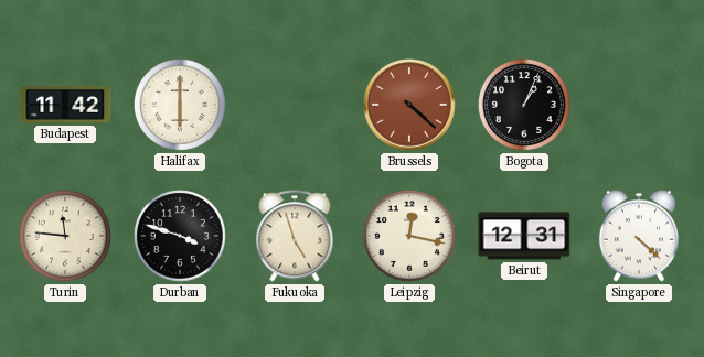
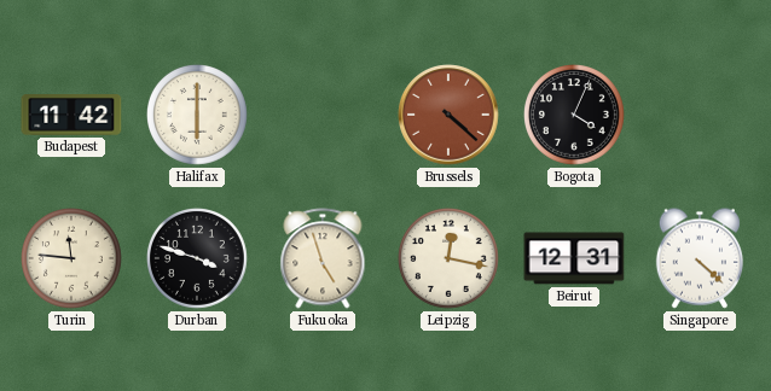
Bogota: 1:04 -> 4:04
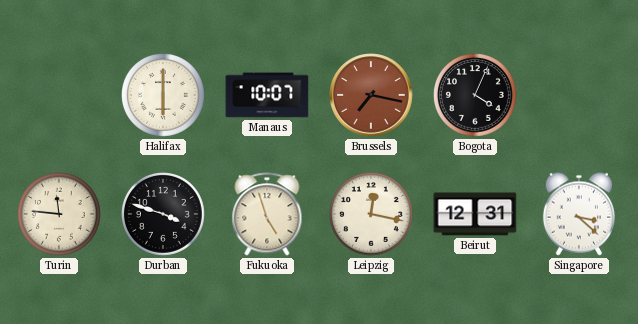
Budapest: 11:42 -> none
Manaus: none -> 10:07
Brussels: 4:22 -> 7:17
Singapore: 4:22 -> 3:22
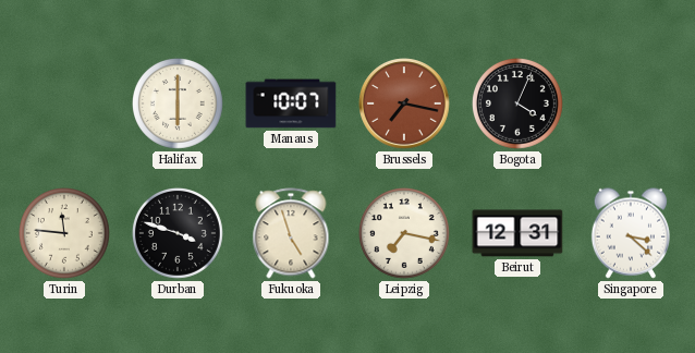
Leipzig: 12:17 -> 7:17
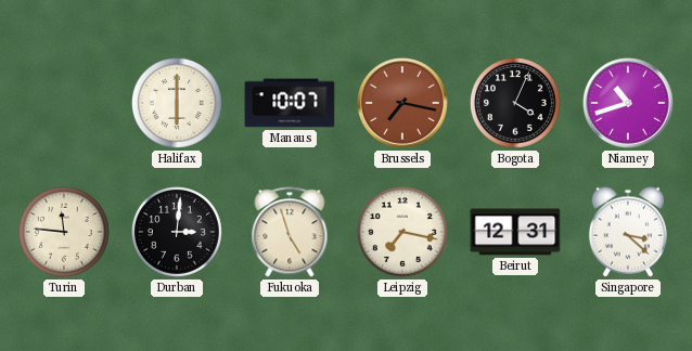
Niamey: none -> 10:42
Durban: 3:48 -> 3:01
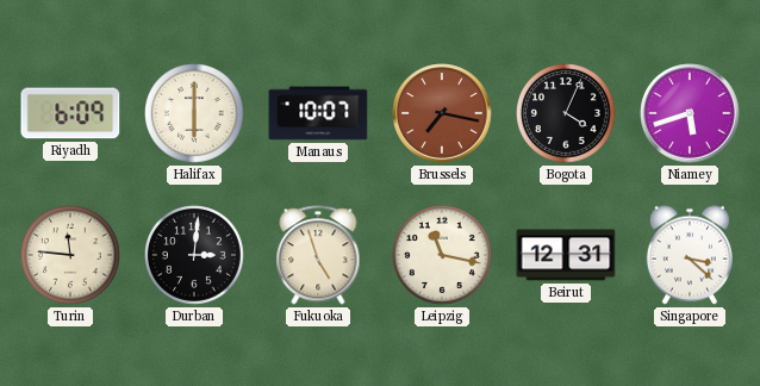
Riyadh: none -> 6:09
Niamey: 10:42 -> 5:42
Leipzig: 7:17 -> 11:17
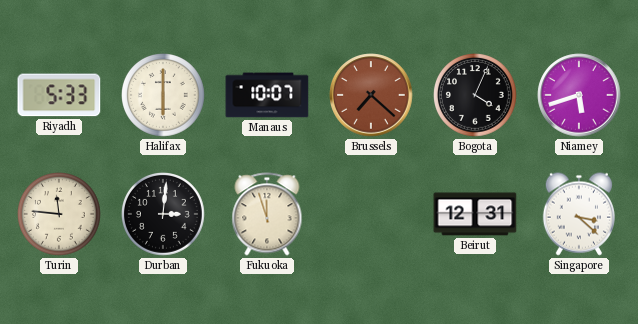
Riyadh: 6:09 -> 5:33
Brussels: 7:17 -> 7:22
Fukuoka: 4:57 -> 11:57
Leipzig: 11:17 -> none
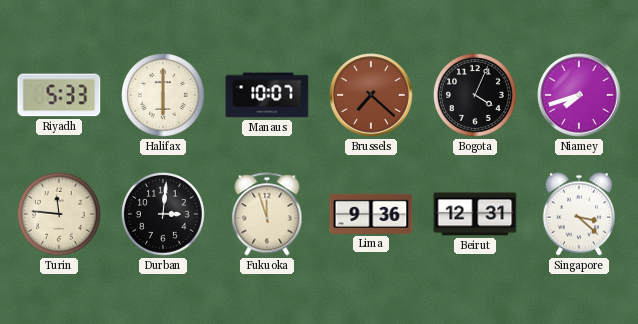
Niamey: 5:42 -> 7:42
Lima: none -> 9:36
